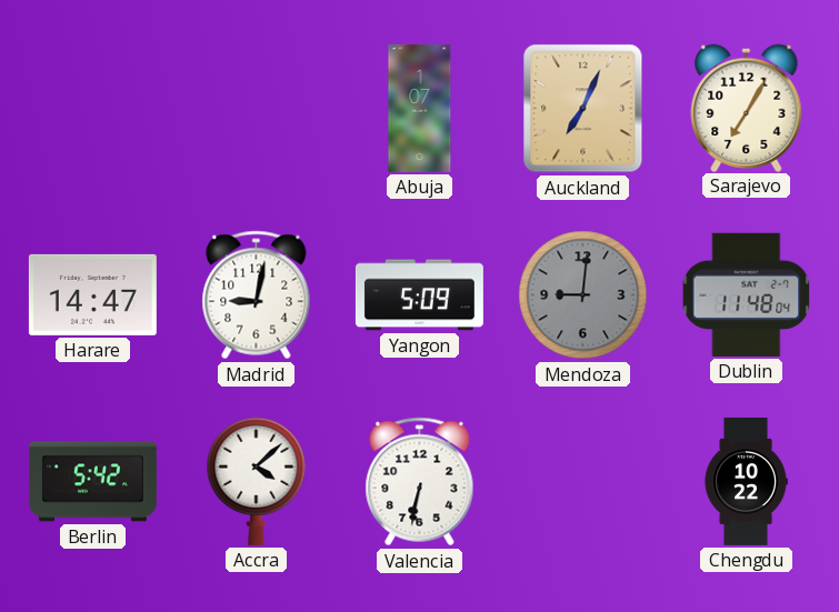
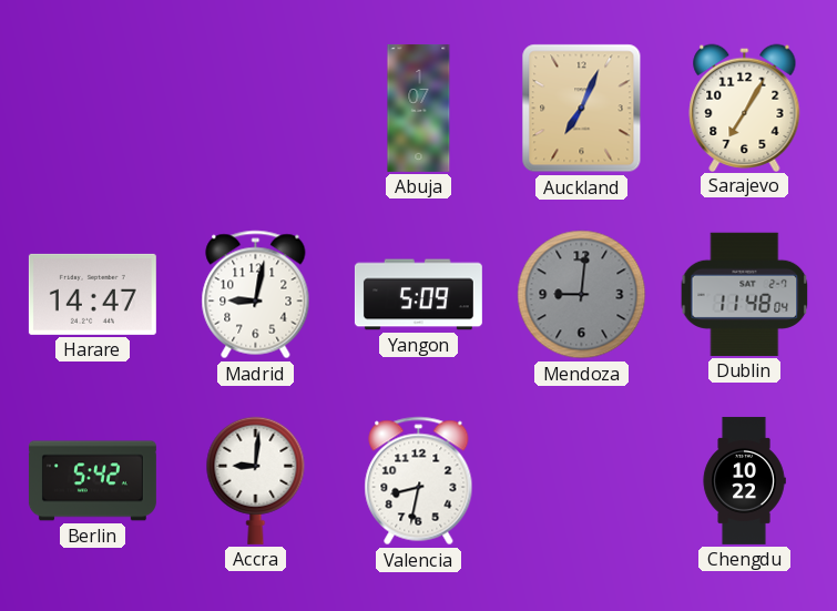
Accra: 4:08 -> 9:01
Valencia: 6:32 -> 8:32
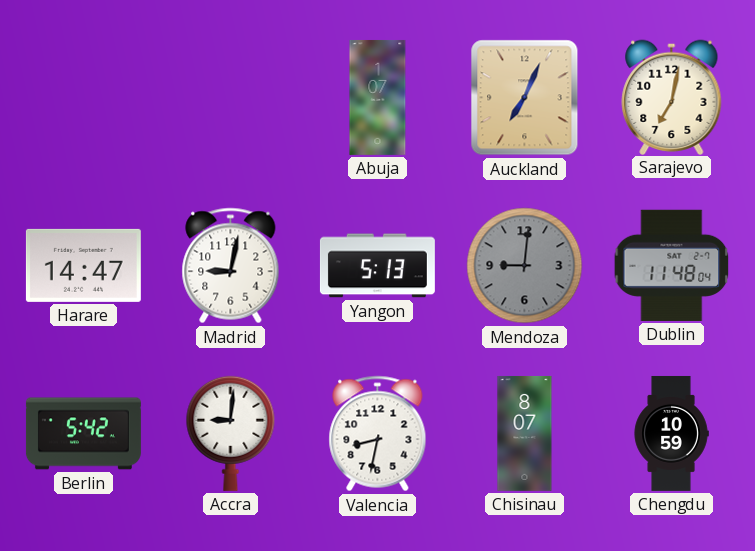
Sarajevo: 7:05 -> 7:02
Yangon: 5:09 -> 5:13
Chisinau: none -> 8:07
Chengdu: 10:22 -> 10:59
